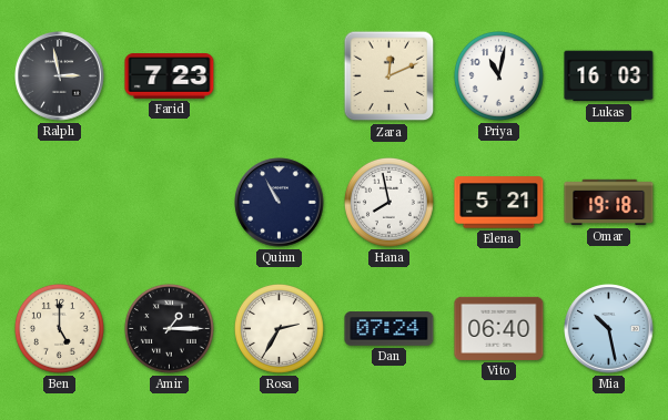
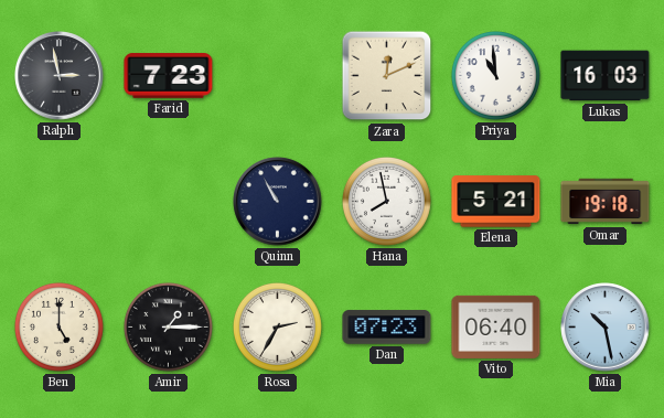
Priya: 11:02 -> 10:59
Dan: 07:24 -> 07:23
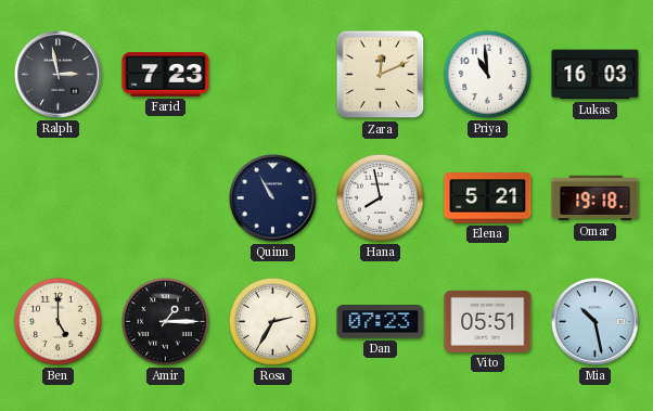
Vito: 06:40 -> 05:51
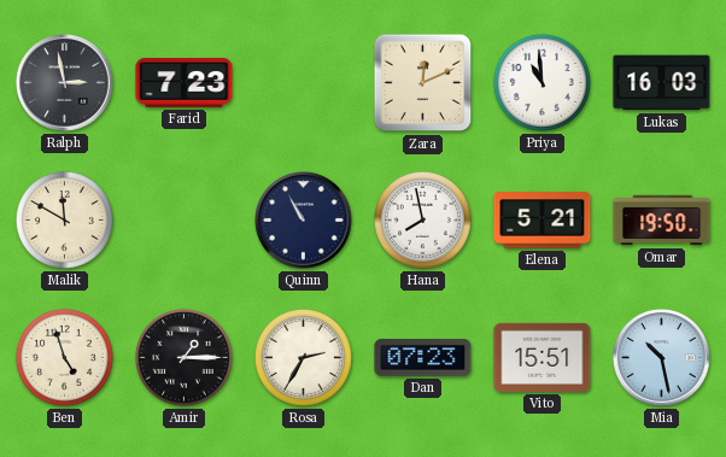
Malik: none -> 11:50
Omar: 19:18 -> 19:50
Ben: 5:00 -> 4:57
Vito: 05:51 -> 15:51
